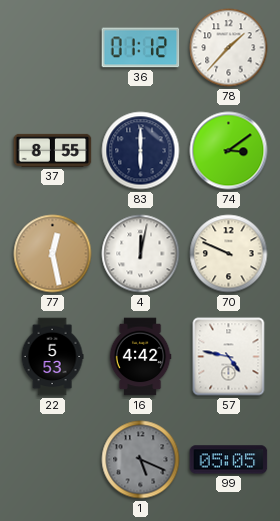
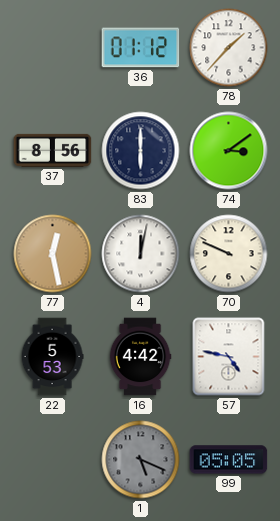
37: 8:55 -> 8:56
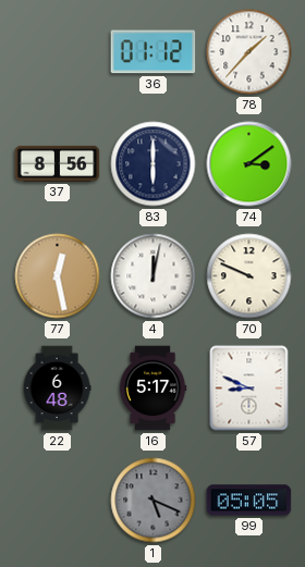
22: 5:53 -> 6:48
16: 4:42 -> 5:17
57: 4:47 -> 8:49
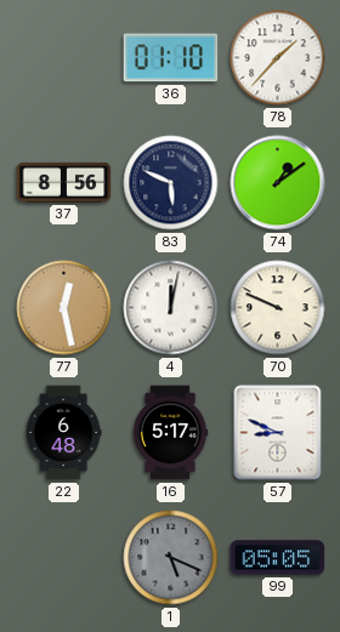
36: 01:12 -> 01:10
83: 6:00 -> 5:49
74: 3:09 -> 1:09
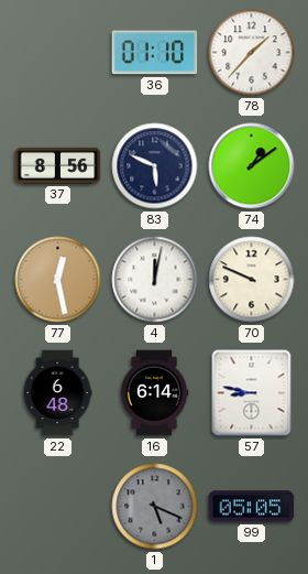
16: 5:17 -> 6:14
57: 8:49 -> 8:47
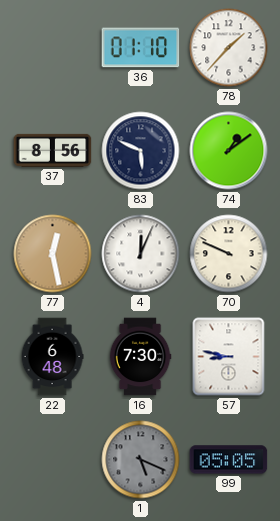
4: 12:02 -> 12:04
16: 6:14 -> 7:30
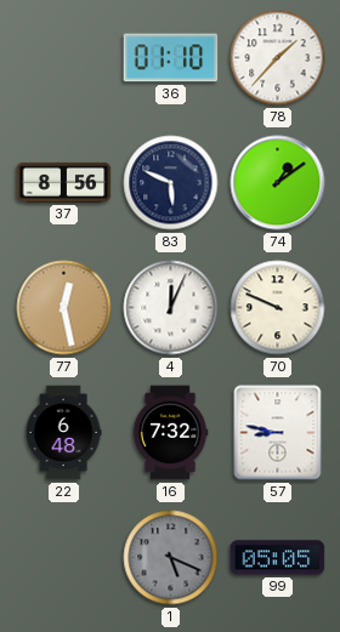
16: 7:30 -> 7:32
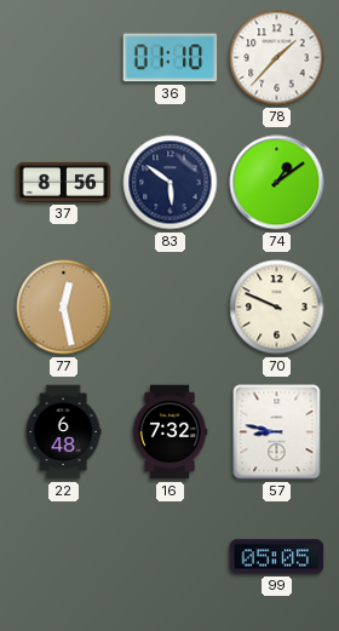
83: 5:49 -> 5:51
4: 12:04 -> none
1: 5:19 -> none
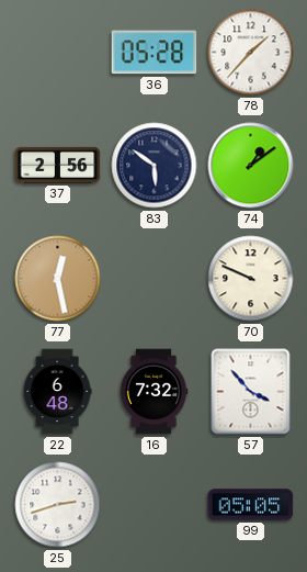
36: 01:10 -> 05:28
37: 8:56 -> 2:56
57: 8:47 -> 3:53
25: none -> 2:42
